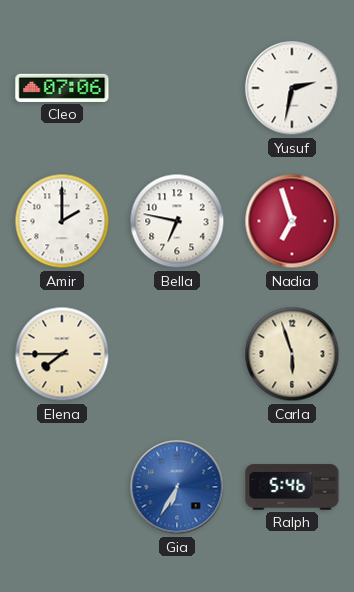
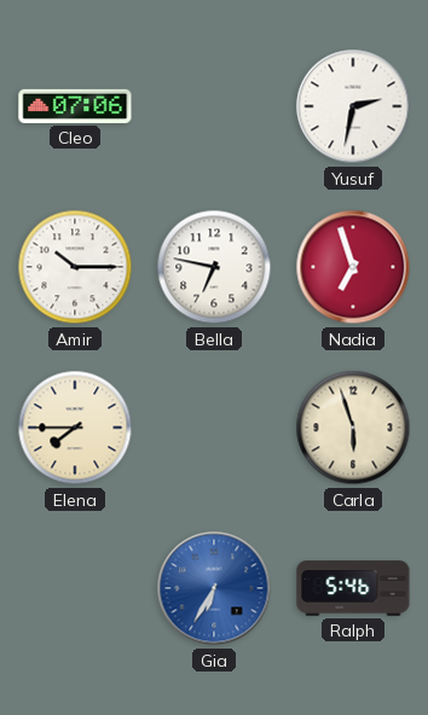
Amir: 2:00 -> 10:15
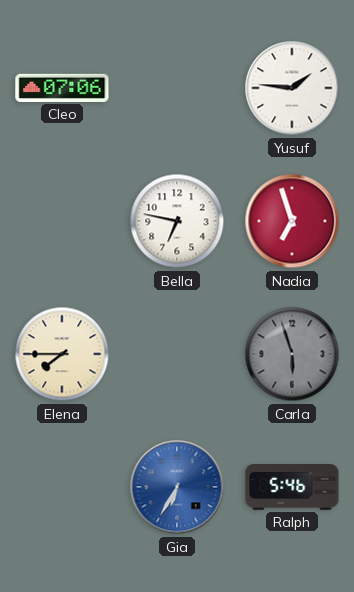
Yusuf: 2:32 -> 1:46
Amir: 10:15 -> none
Carla dial: cream -> grey
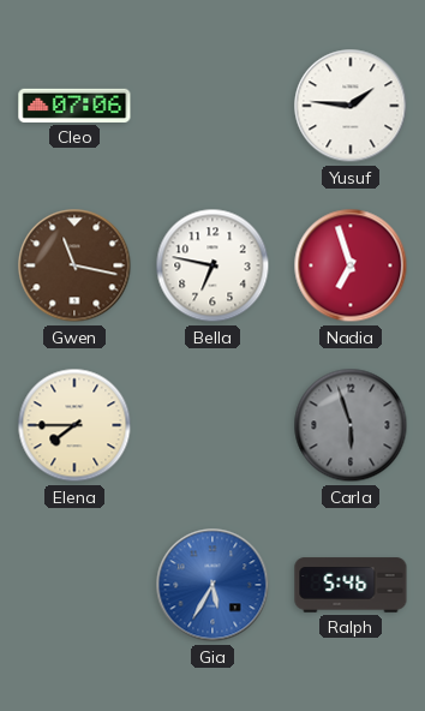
Gwen: none -> 11:17
Gia: 6:35 -> 5:35
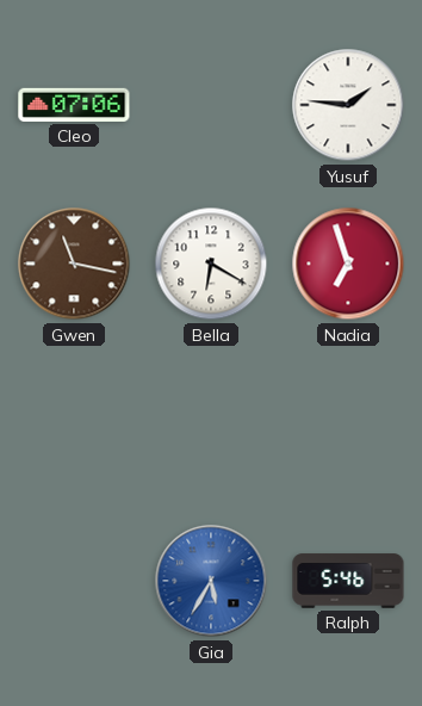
Bella: 6:47 -> 6:20
Elena: 7:45 -> none
Carla: 5:57 -> none
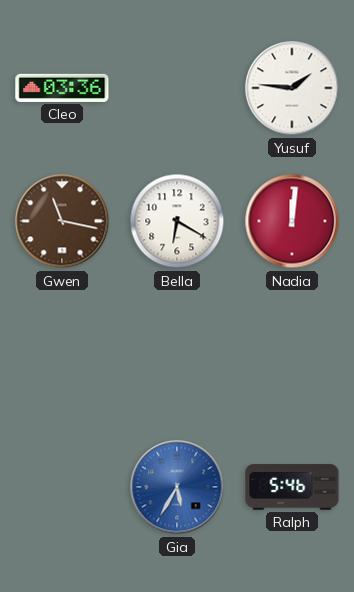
Cleo: 07:06 -> 03:36
Nadia: 6:57 -> 12:01
